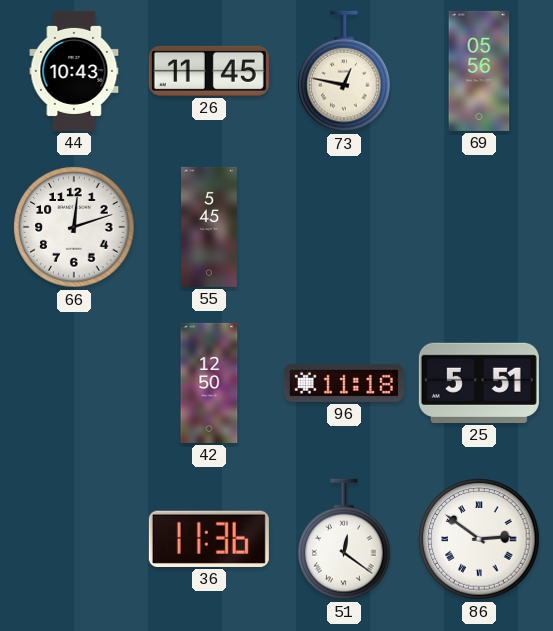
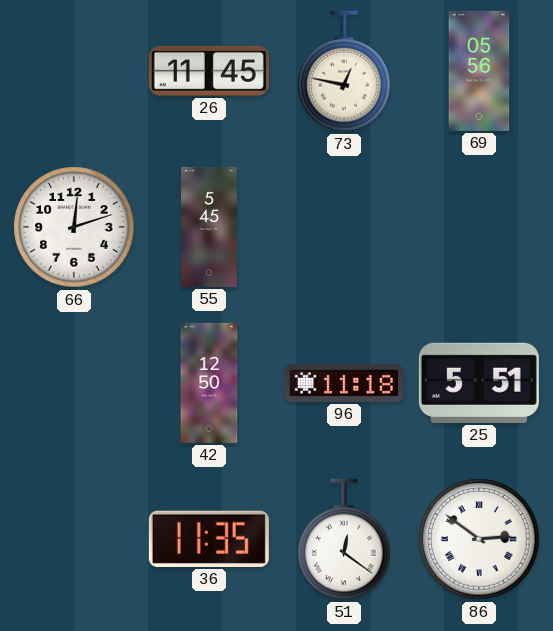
44: 10:43 -> none
36: 11:36 -> 11:35
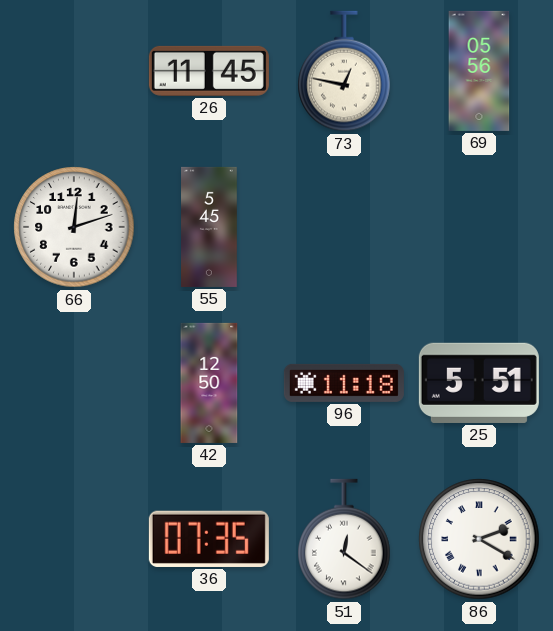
36: 11:35 -> 07:35
86: 2:51 -> 2:20
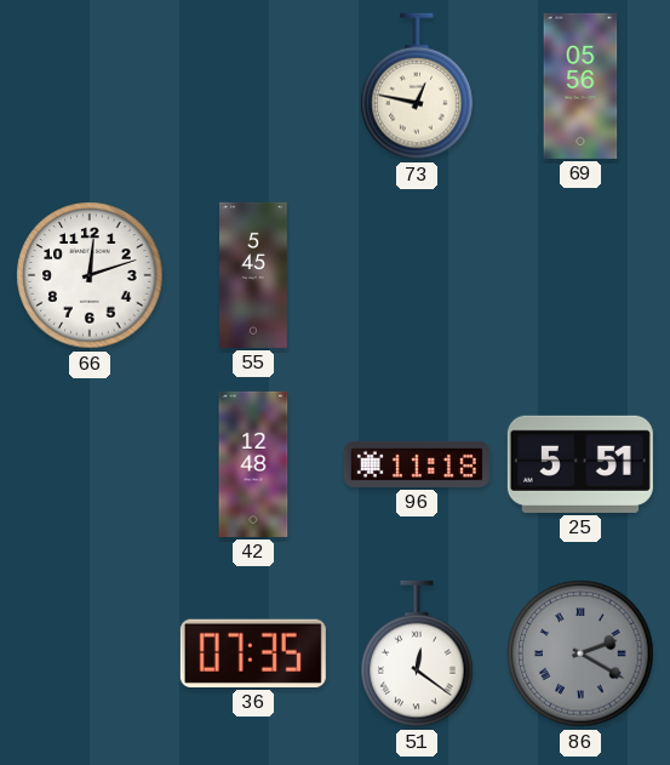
26: 11:45 -> none
42: 12:50 -> 12:48
86 dial: white -> grey
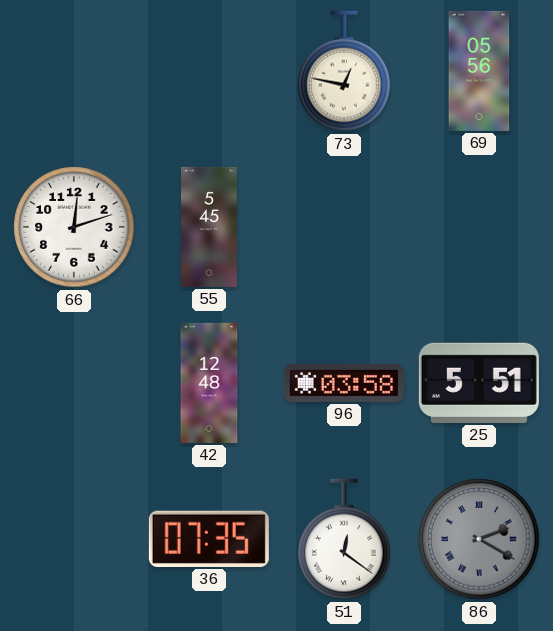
96: 11:18 -> 03:58
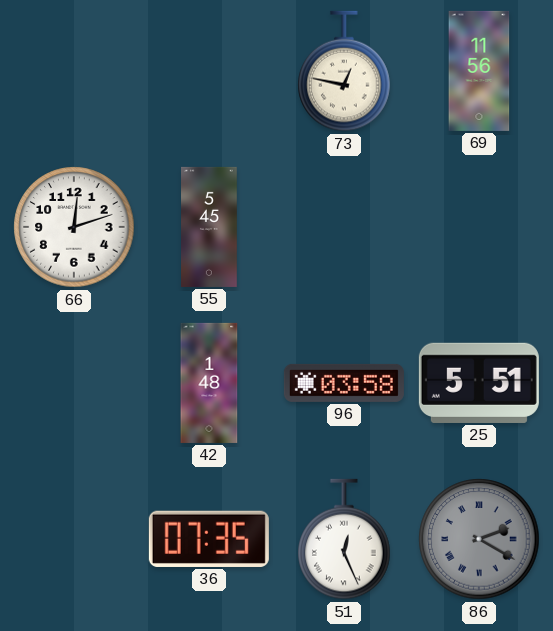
69: 05:56 -> 11:56
42: 12:48 -> 1:48
51: 12:21 -> 12:26
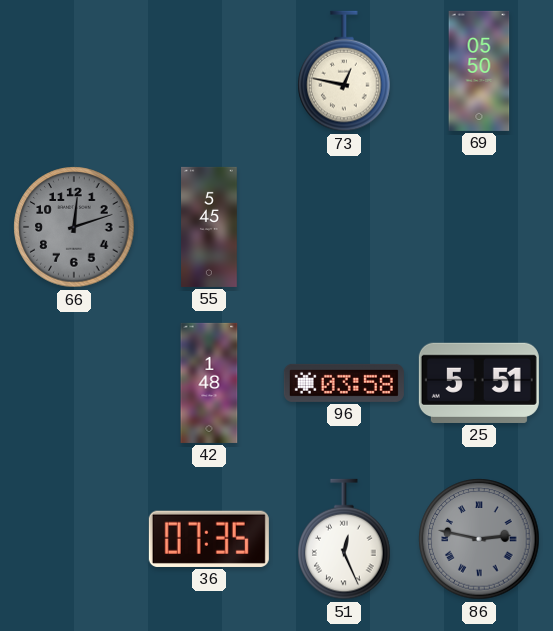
69: 11:56 -> 05:50
66 dial: white -> grey
86: 2:20 -> 2:47
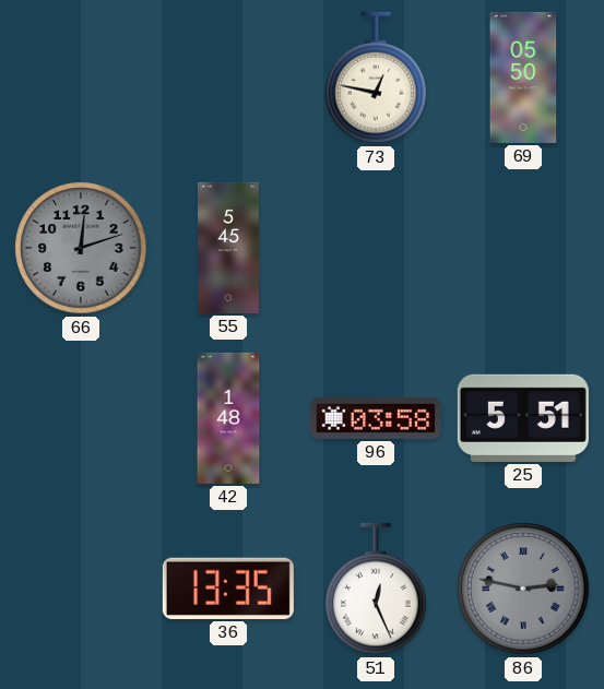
36: 07:35 -> 13:35
